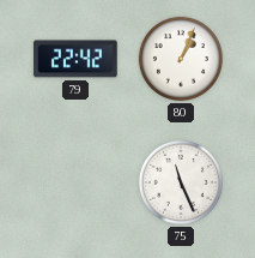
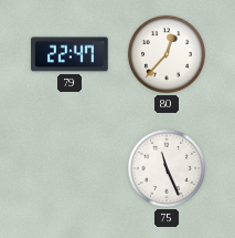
79: 22:42 -> 22:47
80: 1:04 -> 12:37
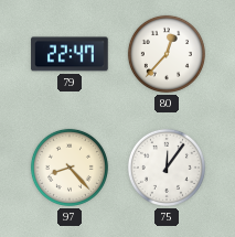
97: none -> 8:23
75: 11:26 -> 12:06
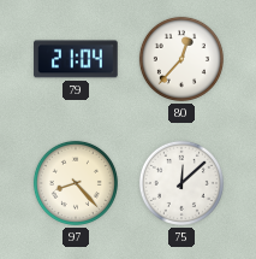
79: 22:47 -> 21:04
75: 12:06 -> 12:08
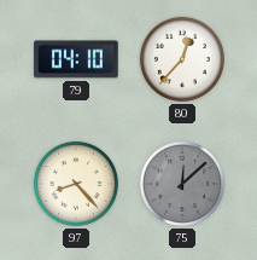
79: 21:04 -> 04:10
75 dial: white -> grey
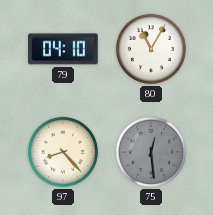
80: 12:37 -> 11:05
75: 12:08 -> 12:29
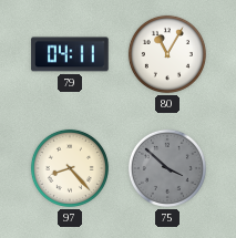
79: 04:10 -> 04:11
75: 12:29 -> 3:52
